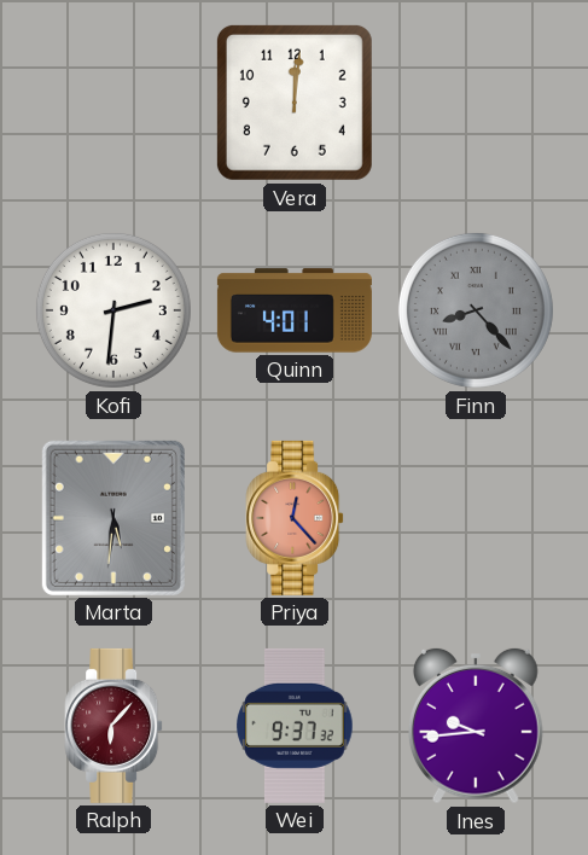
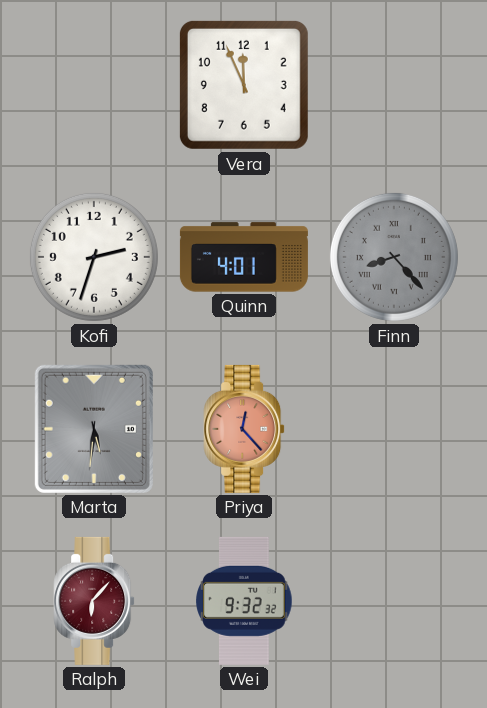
Vera: 12:01 -> 11:56
Kofi: 2:31 -> 2:33
Wei: 9:37 -> 9:32
Ines: 9:44 -> none
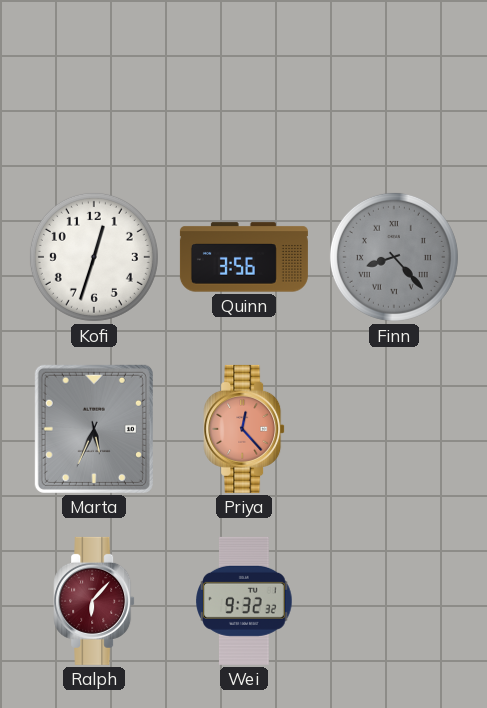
Vera: 11:56 -> none
Kofi: 2:33 -> 12:33
Quinn: 4:01 -> 3:56
Marta: 5:31 -> 5:34
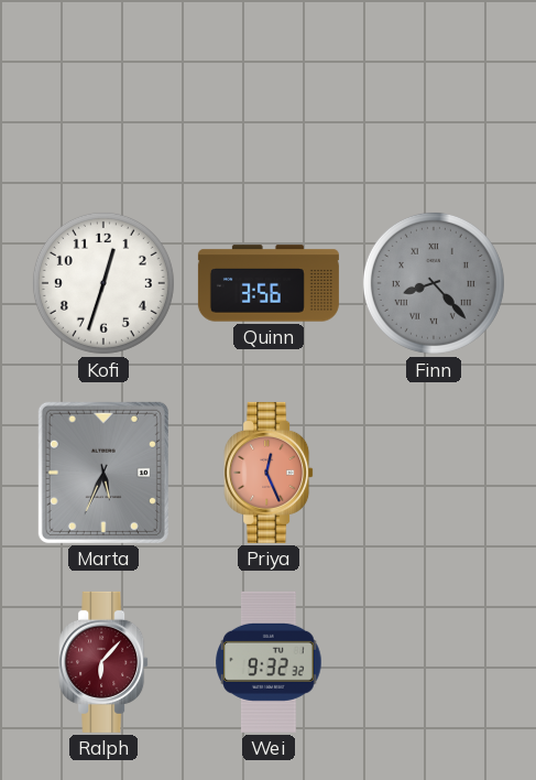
Priya: 12:23 -> 12:26
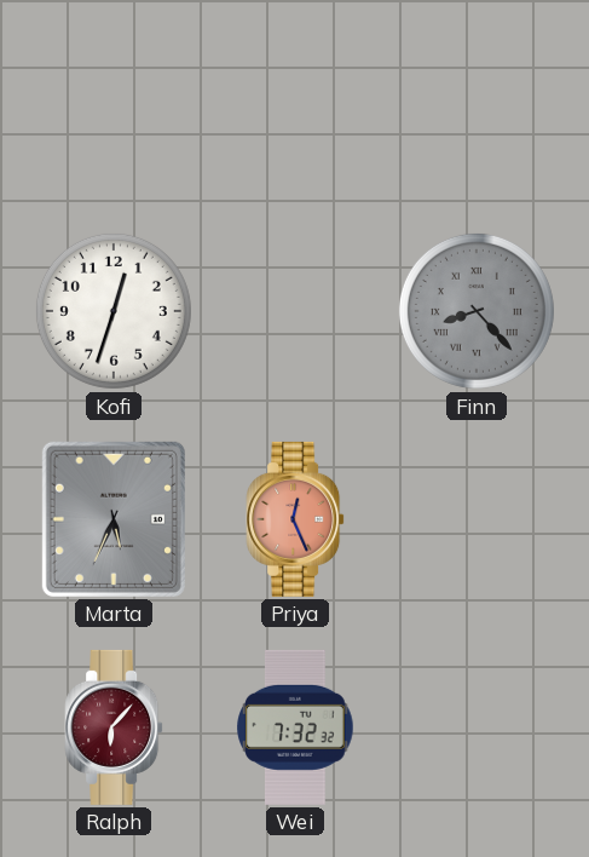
Quinn: 3:56 -> none
Wei: 9:32 -> 7:32
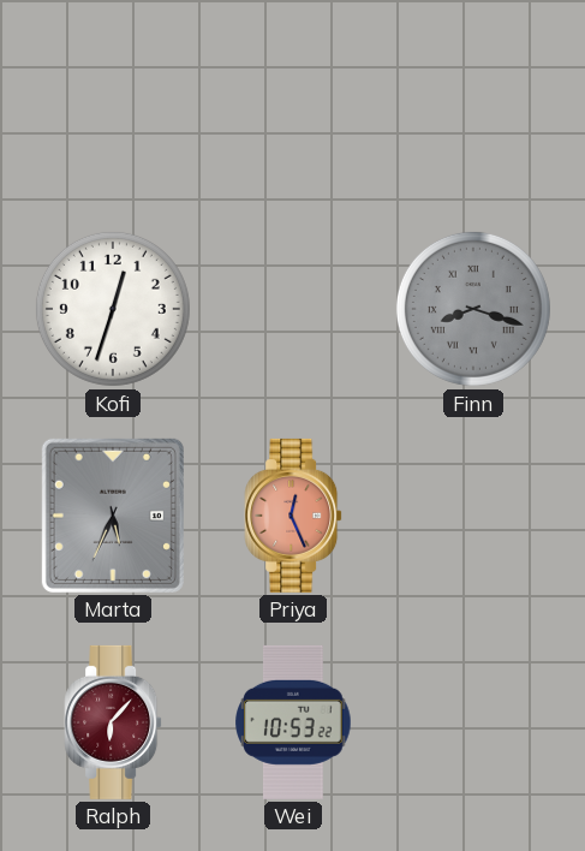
Finn: 8:23 -> 8:18
Wei: 7:32 -> 10:53
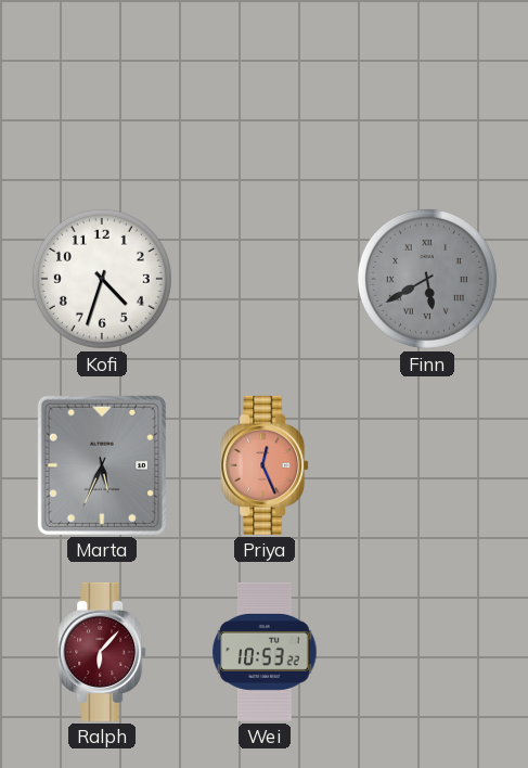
Kofi: 12:33 -> 4:33
Finn: 8:18 -> 5:40
